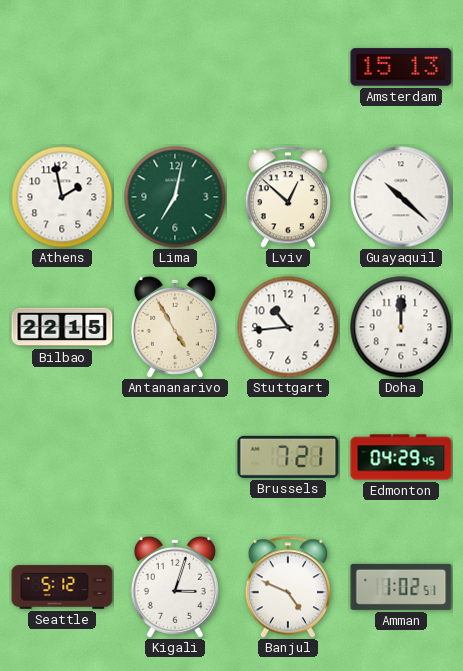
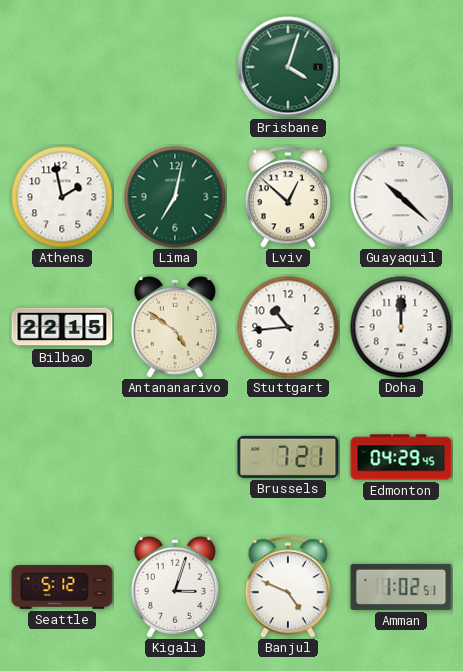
Brisbane: none -> 4:03
Amsterdam: 15:13 -> none
Antananarivo: 4:55 -> 4:51
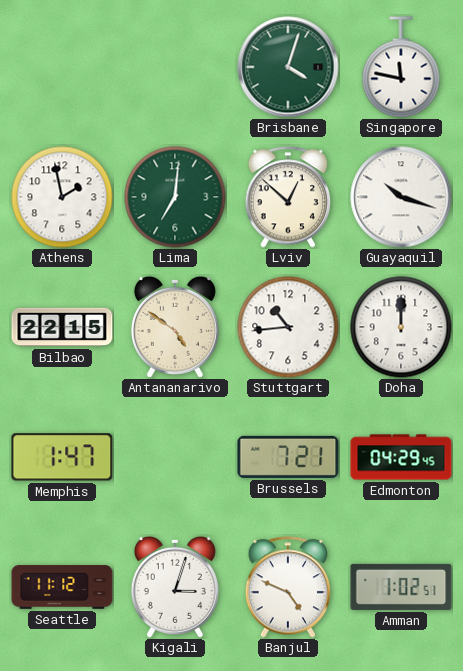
Singapore: none -> 11:47
Lima: 7:02 -> 7:01
Guayaquil: 10:22 -> 10:18
Memphis: none -> 1:47
Seattle: 5:12 -> 11:12
